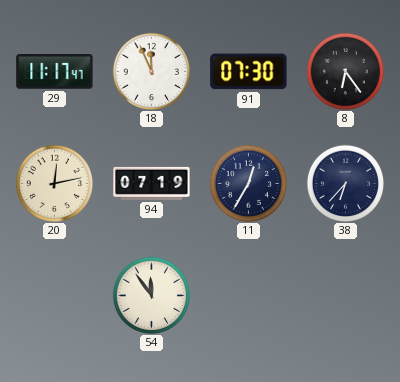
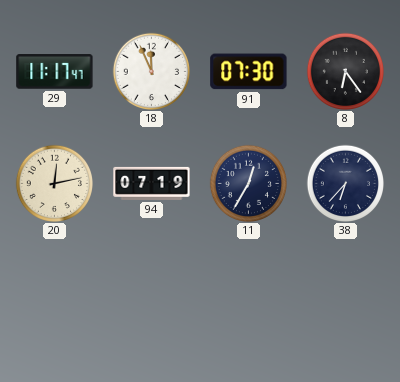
54: 11:54 -> none
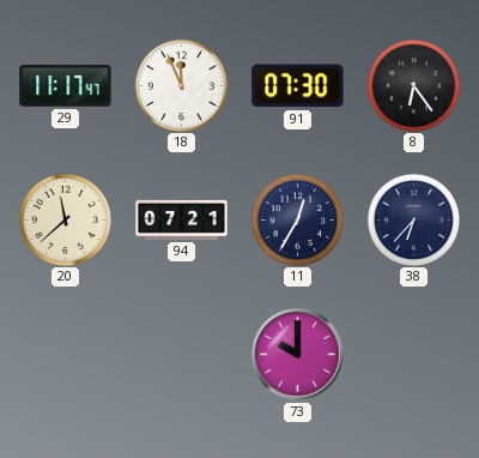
20: 12:13 -> 11:38
94: 07:19 -> 07:21
73: none -> 10:00
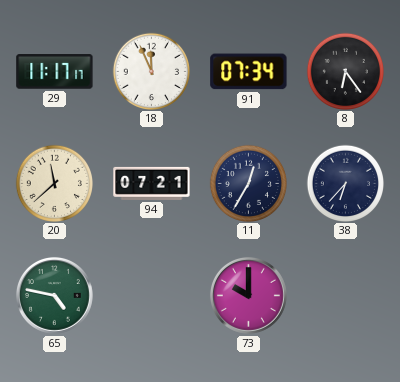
29: 11:17:47 -> 11:17:17
91: 07:30 -> 07:34
65: none -> 4:47
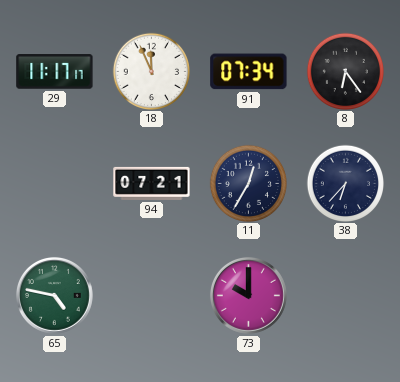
20: 11:38 -> none
